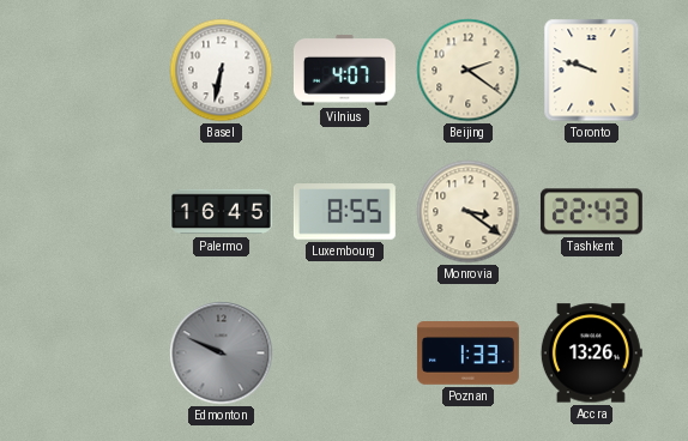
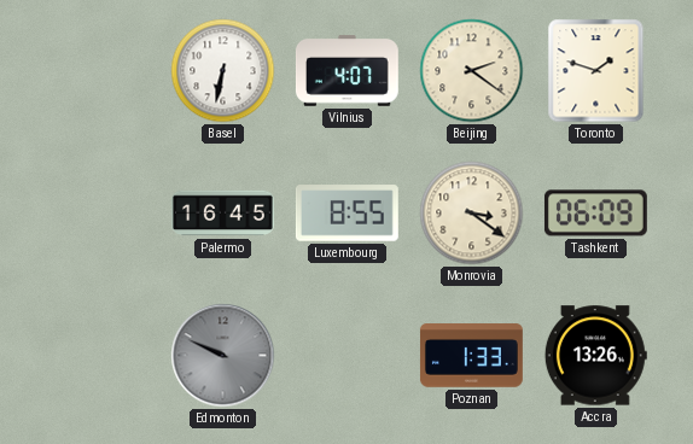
Toronto: 9:48 -> 1:48
Tashkent: 22:43 -> 06:09
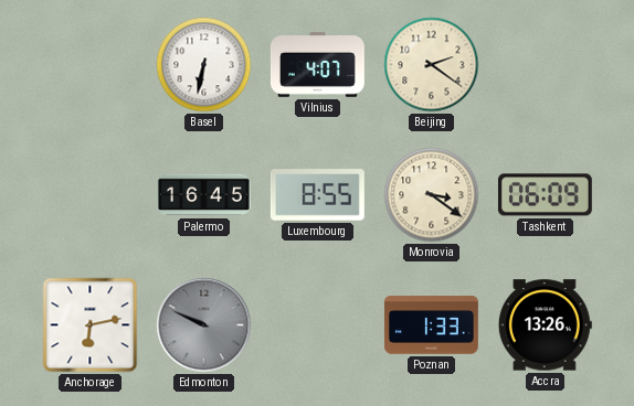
Toronto: 1:48 -> none
Anchorage: none -> 6:13
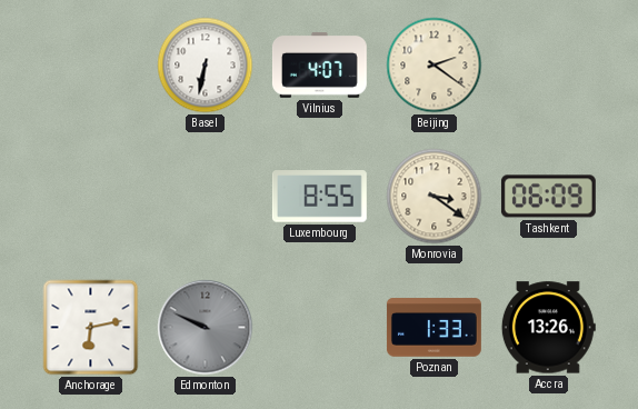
Palermo: 16:45 -> none
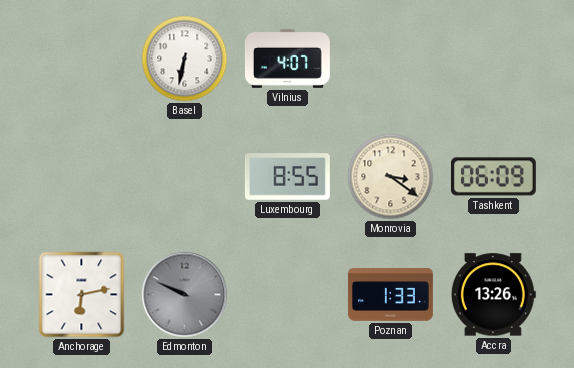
Beijing: 2:21 -> none
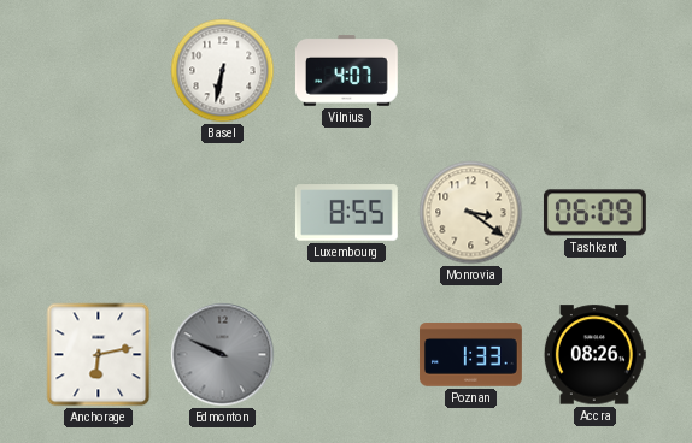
Accra: 13:26 -> 08:26
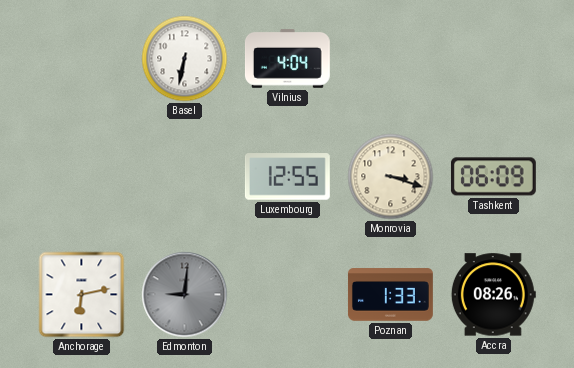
Vilnius: 4:07 -> 4:04
Luxembourg: 8:55 -> 12:55
Monrovia: 3:21 -> 3:18
Edmonton: 9:49 -> 9:01
